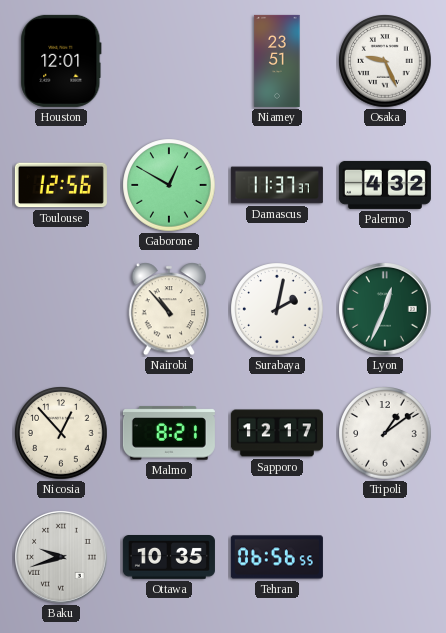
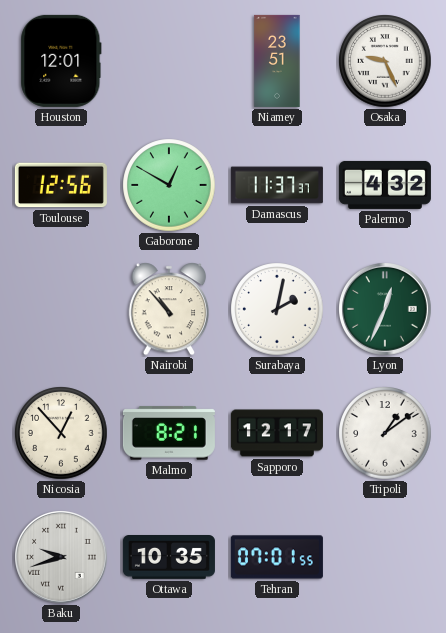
Tehran: 06:56 -> 07:01
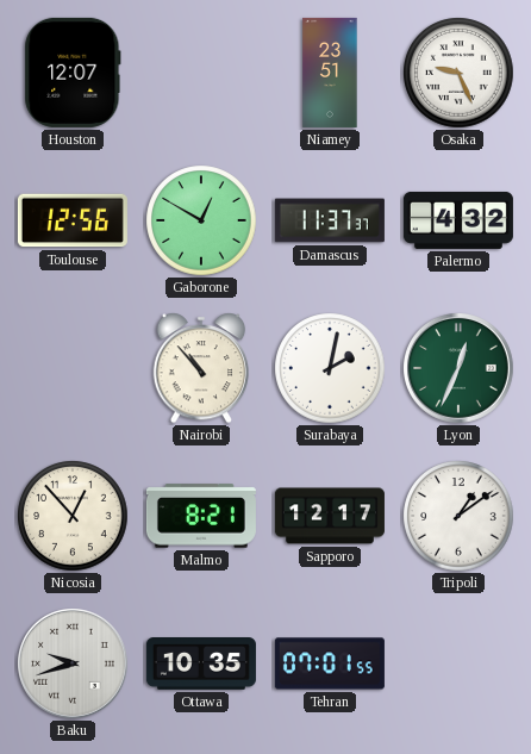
Houston: 12:01 -> 12:07
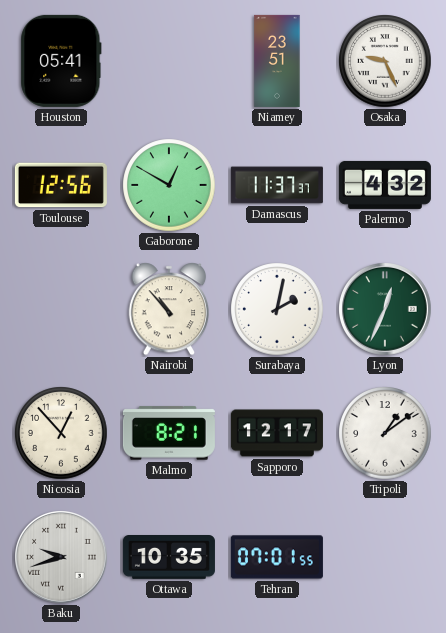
Houston: 12:07 -> 05:41
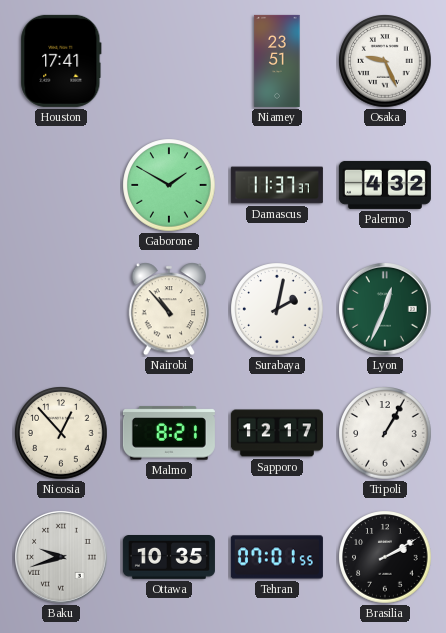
Houston: 05:41 -> 17:41
Toulouse: 12:56 -> none
Gaborone: 12:50 -> 1:50
Tripoli: 1:09 -> 1:05
Brasilia: none -> 2:10
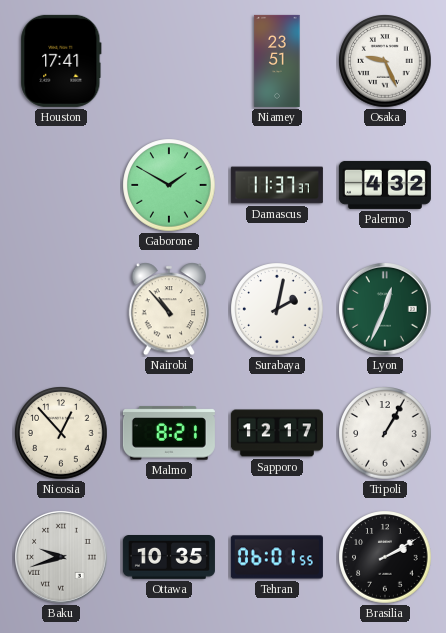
Tehran: 07:01 -> 06:01
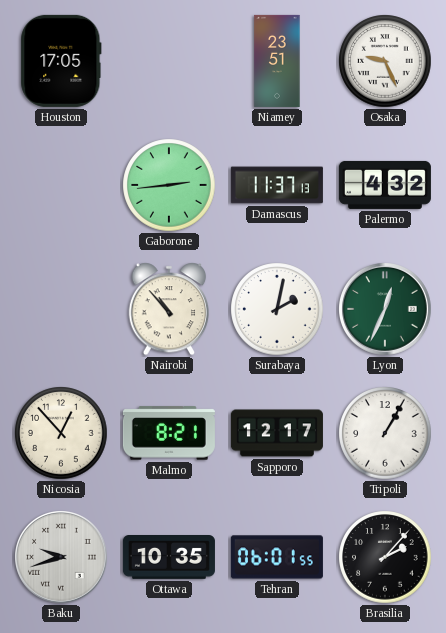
Houston: 17:41 -> 17:05
Gaborone: 1:50 -> 2:44
Damascus: 11:37:37 -> 11:37:13
Brasilia: 2:10 -> 2:07
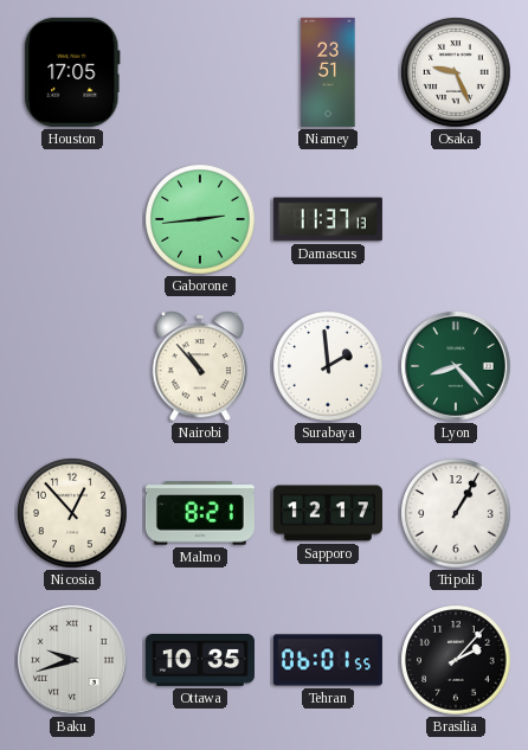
Palermo: 4:32 -> none
Surabaya: 2:02 -> 1:59
Lyon: 12:34 -> 8:23
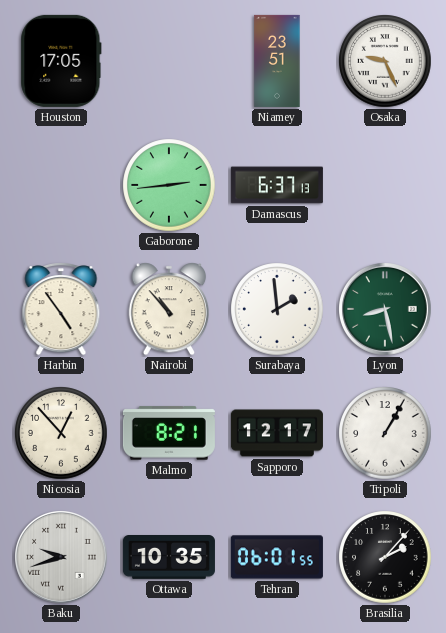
Damascus: 11:37 -> 6:37
Harbin: none -> 4:54
Lyon: 8:23 -> 8:28
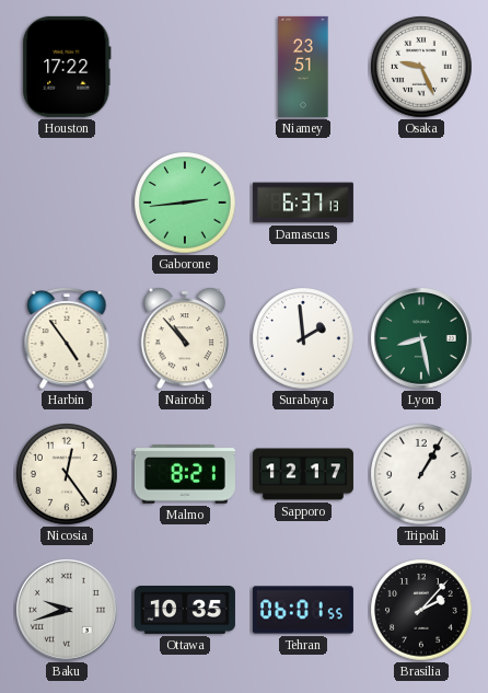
Houston: 17:05 -> 17:22
Nicosia: 12:53 -> 12:24
